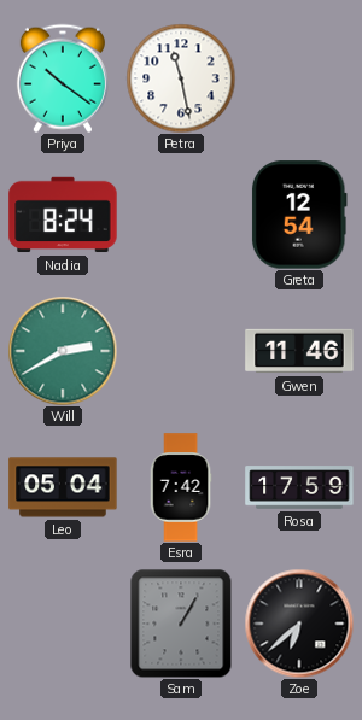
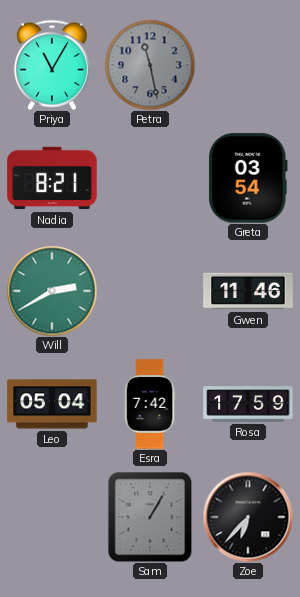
Priya: 10:21 -> 11:05
Petra dial: white -> grey
Nadia: 8:24 -> 8:21
Greta: 12:54 -> 03:54
Zoe: 6:38 -> 6:37
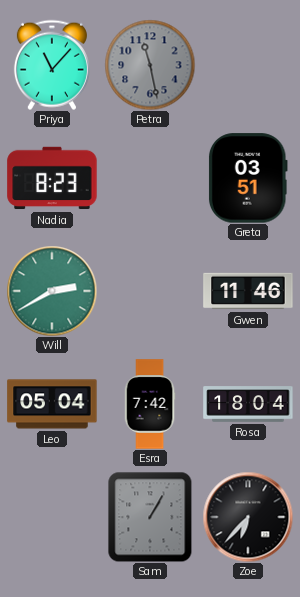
Priya: 11:05 -> 11:07
Nadia: 8:21 -> 8:23
Greta: 03:54 -> 03:51
Rosa: 17:59 -> 18:04
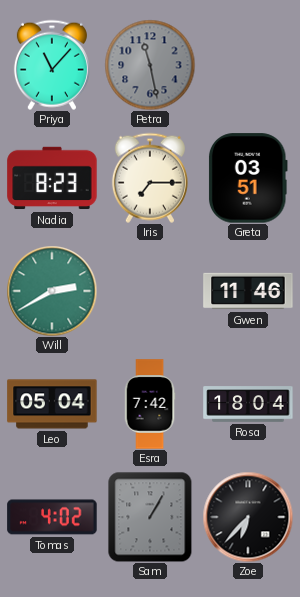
Iris: none -> 7:15
Tomas: none -> 4:02
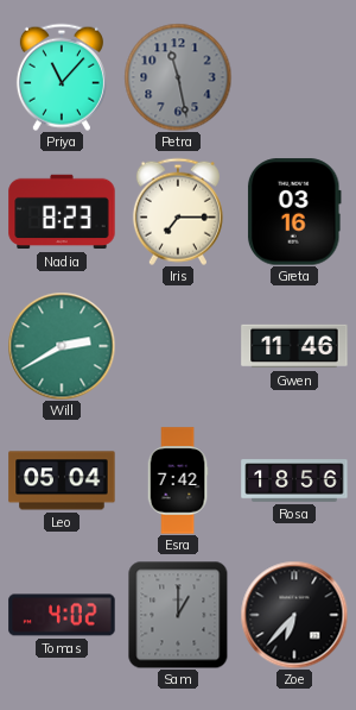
Greta: 03:51 -> 03:16
Rosa: 18:04 -> 18:56
Sam: 1:05 -> 1:00
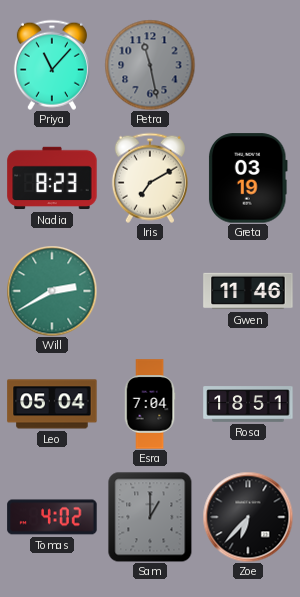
Iris: 7:15 -> 7:10
Greta: 03:16 -> 03:19
Esra: 7:42 -> 7:04
Rosa: 18:56 -> 18:51
